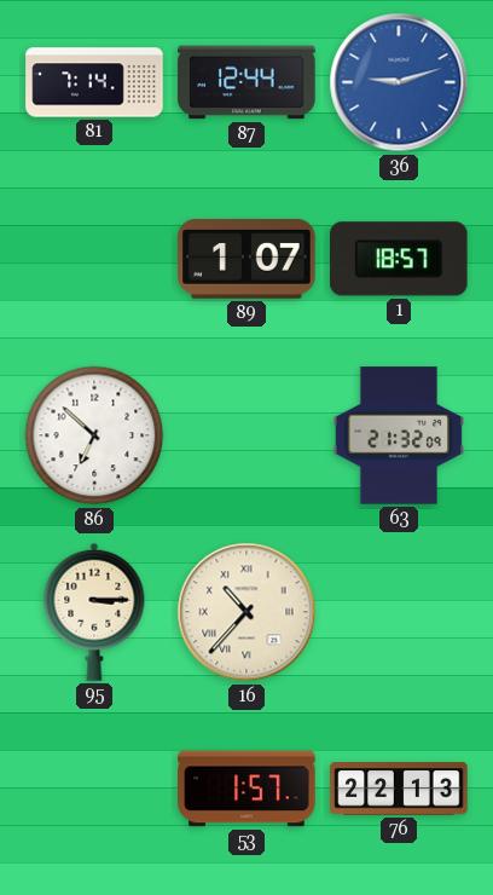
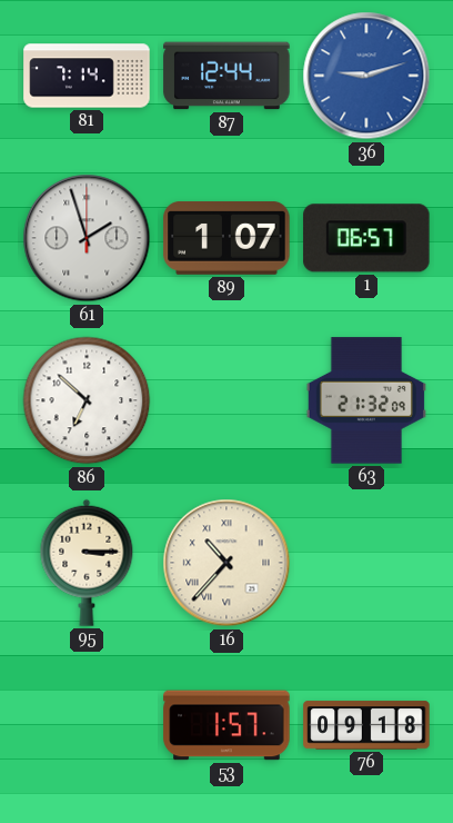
61: none -> 1:57
1: 18:57 -> 06:57
76: 22:13 -> 09:18
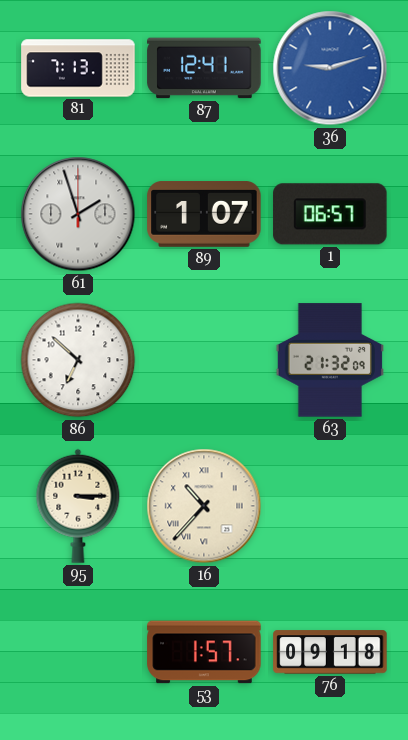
81: 7:14 -> 7:13
87: 12:44 -> 12:41
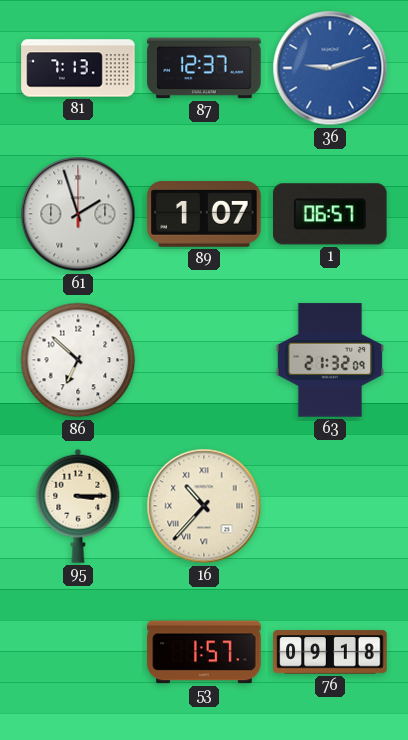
87: 12:41 -> 12:37
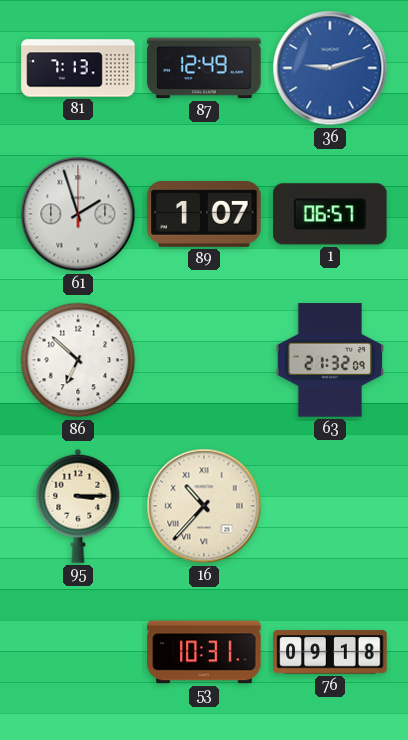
87: 12:37 -> 12:49
53: 1:57 -> 10:31
